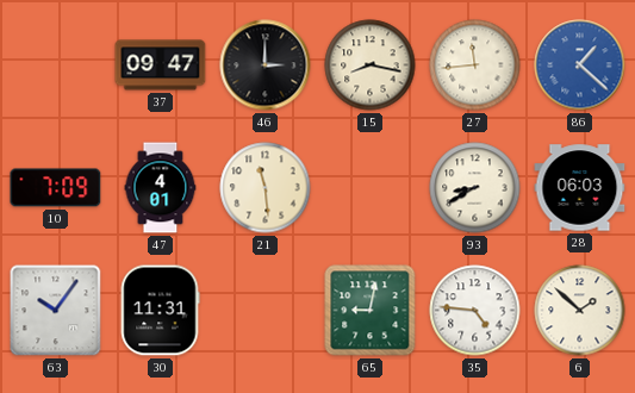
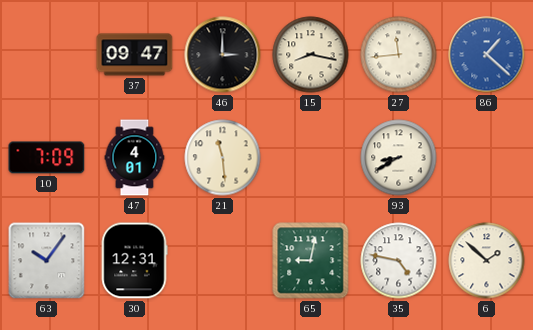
28: 06:03 -> none
30: 11:31 -> 12:31
35: 4:46 -> 4:47
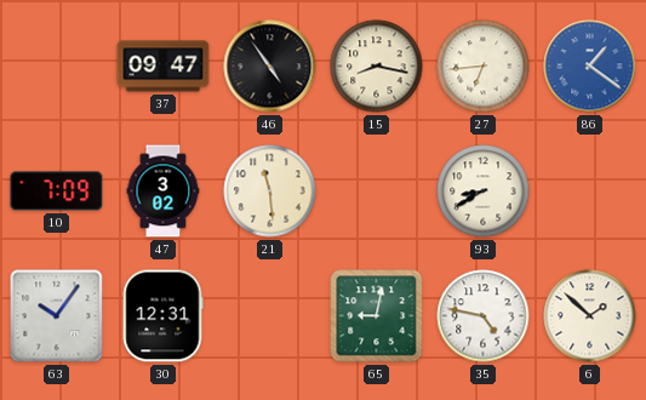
46: 3:00 -> 4:54
27: 11:44 -> 6:44
86: 1:22 -> 1:21
47: 4:01 -> 3:02
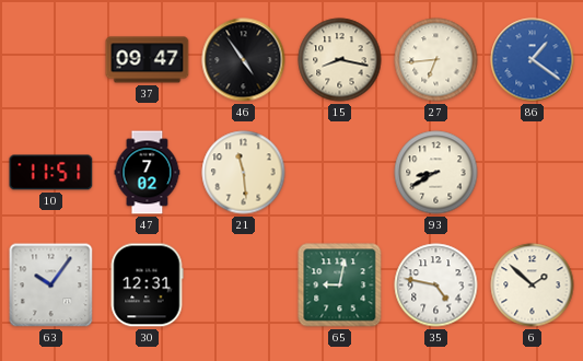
10: 7:09 -> 11:51
47: 3:02 -> 7:02
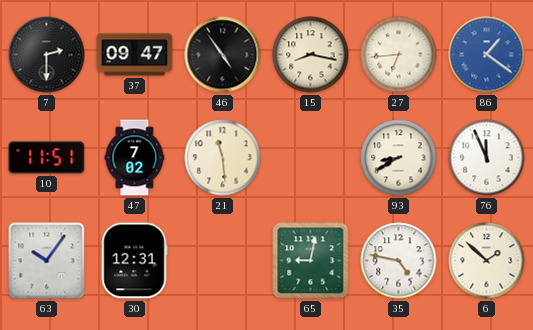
7: none -> 2:30
76: none -> 11:56
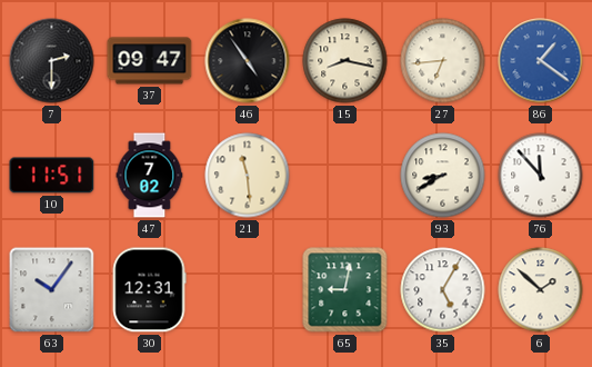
76: 11:56 -> 11:53
35: 4:47 -> 5:05
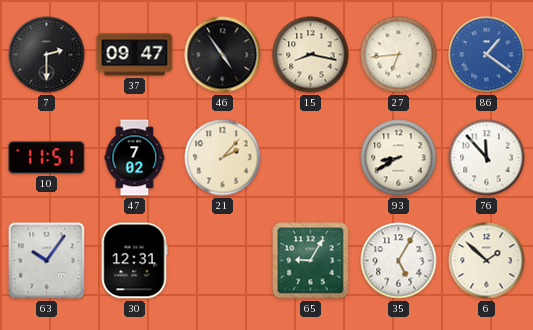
21: 11:29 -> 2:07
65: 9:02 -> 9:05
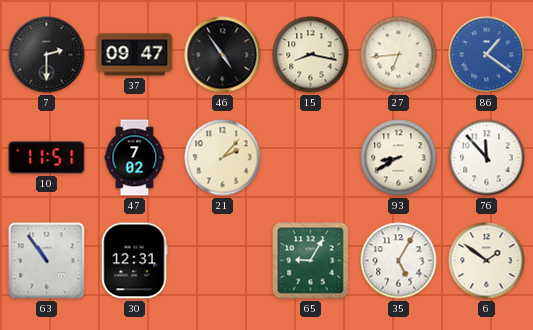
63: 10:06 -> 10:54
6: 1:52 -> 1:51
